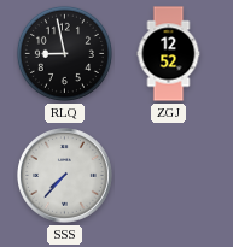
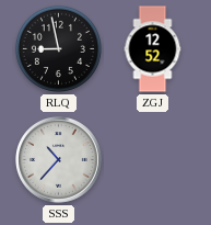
SSS: 7:37 -> 10:37
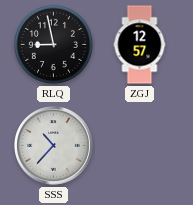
ZGJ: 12:52 -> 12:57
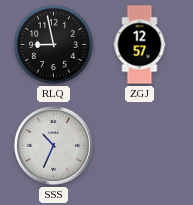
SSS: 10:37 -> 10:34
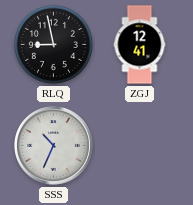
ZGJ: 12:57 -> 12:41
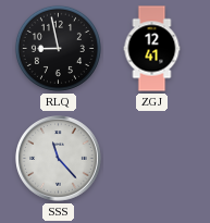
SSS: 10:34 -> 11:23
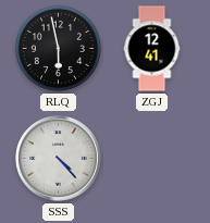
RLQ: 8:58 -> 5:58
SSS: 11:23 -> 4:23
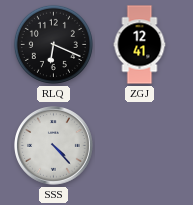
RLQ: 5:58 -> 6:19
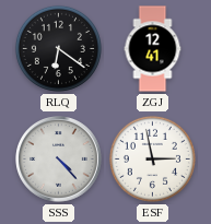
RLQ: 6:19 -> 6:21
ESF: none -> 2:58
